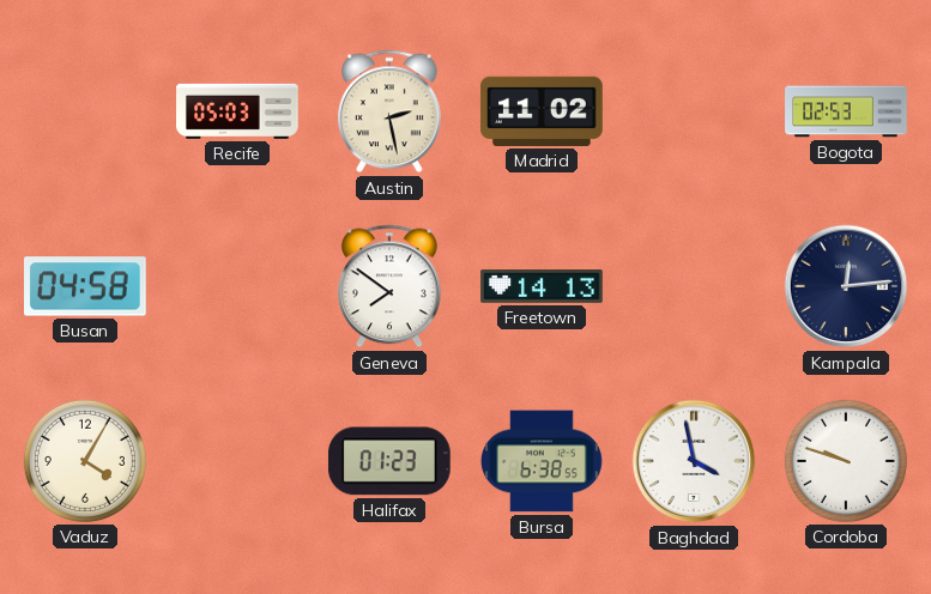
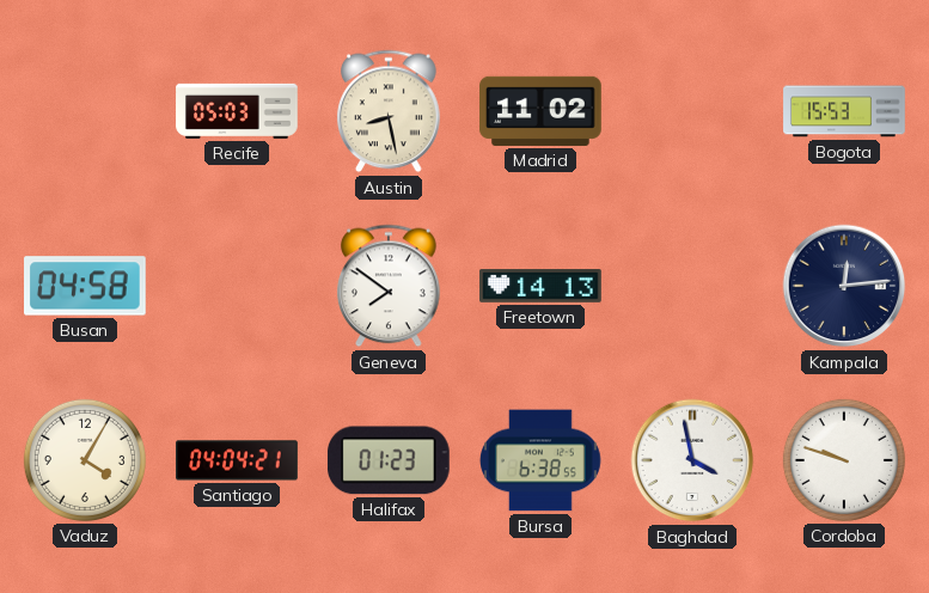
Austin: 2:28 -> 8:28
Bogota: 02:53 -> 15:53
Santiago: none -> 04:04
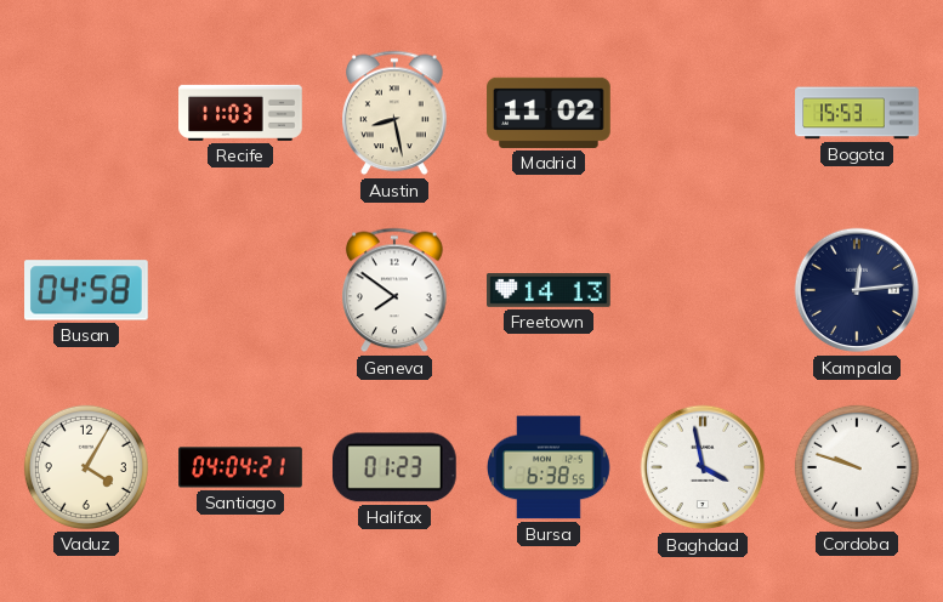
Recife: 05:03 -> 11:03
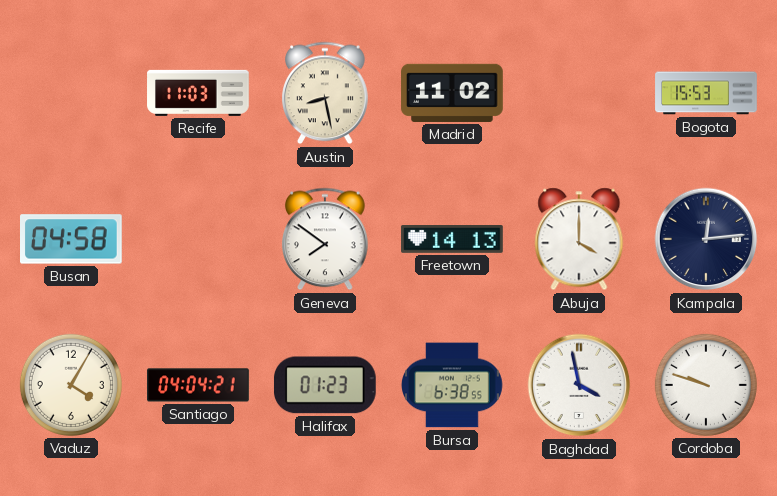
Abuja: none -> 4:00
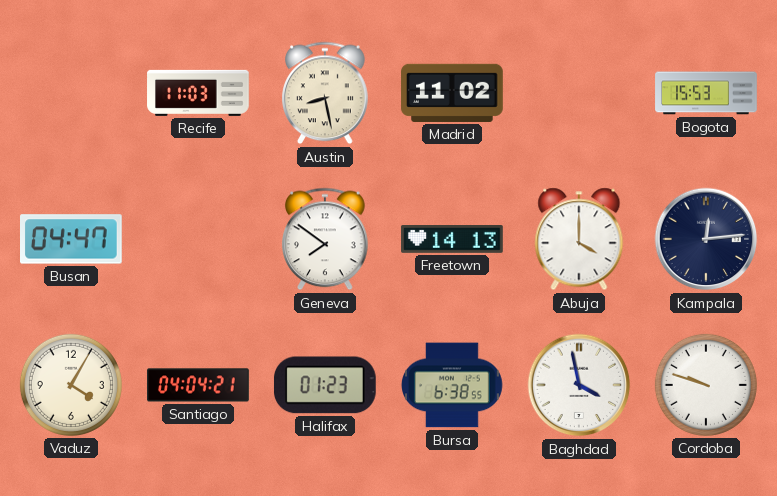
Busan: 04:58 -> 04:47
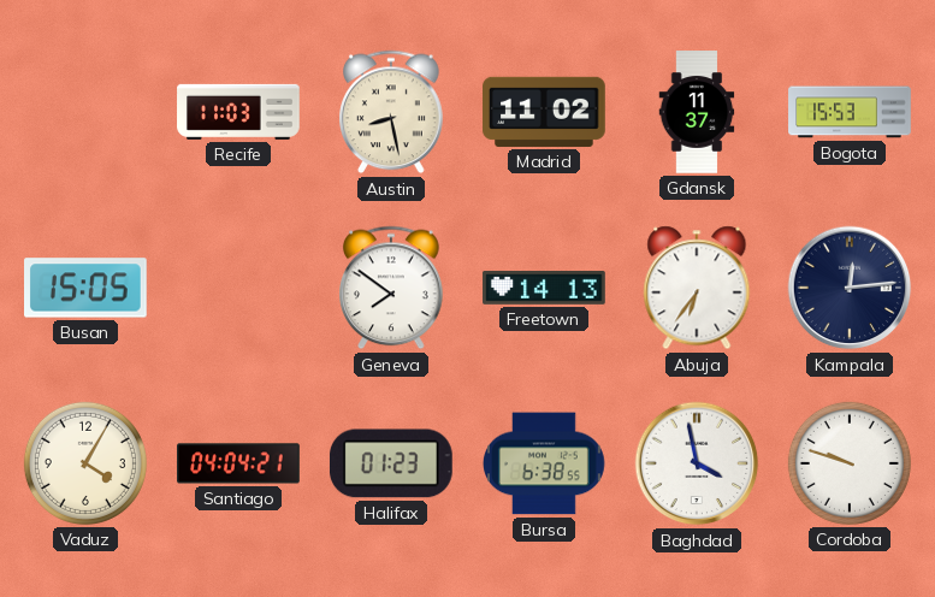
Gdansk: none -> 11:37
Busan: 04:47 -> 15:05
Abuja: 4:00 -> 6:36
